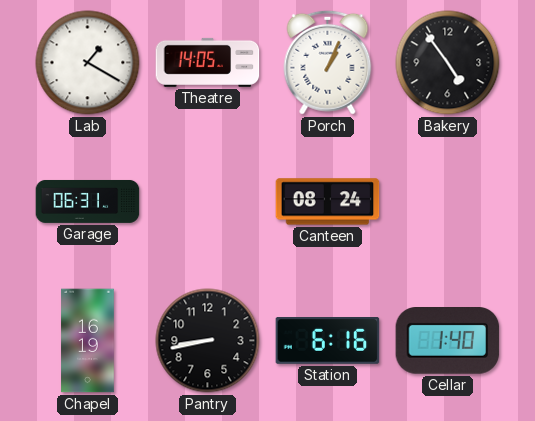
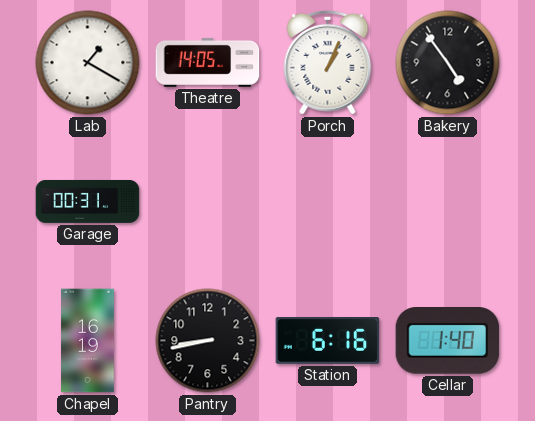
Garage: 06:31 -> 00:31
Canteen: 08:24 -> none
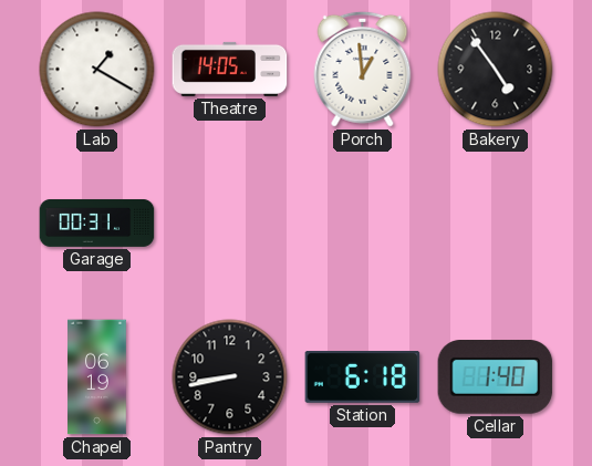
Porch: 1:04 -> 12:59
Chapel: 16:19 -> 06:19
Station: 6:16 -> 6:18
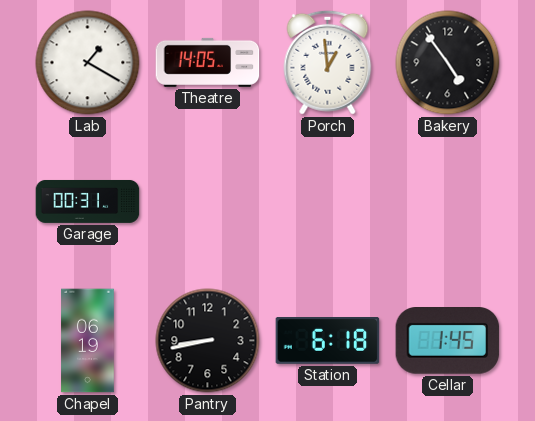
Cellar: 1:40 -> 1:45
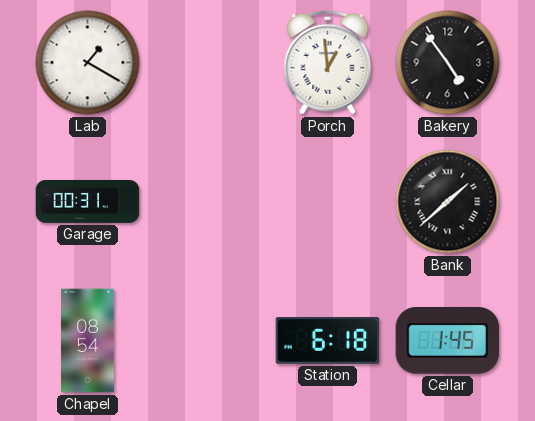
Theatre: 14:05 -> none
Bank: none -> 1:38
Chapel: 06:19 -> 08:54
Pantry: 8:43 -> none
